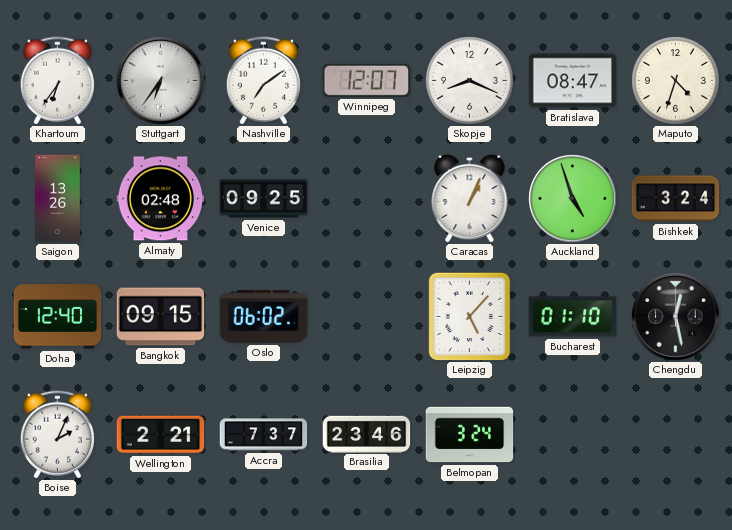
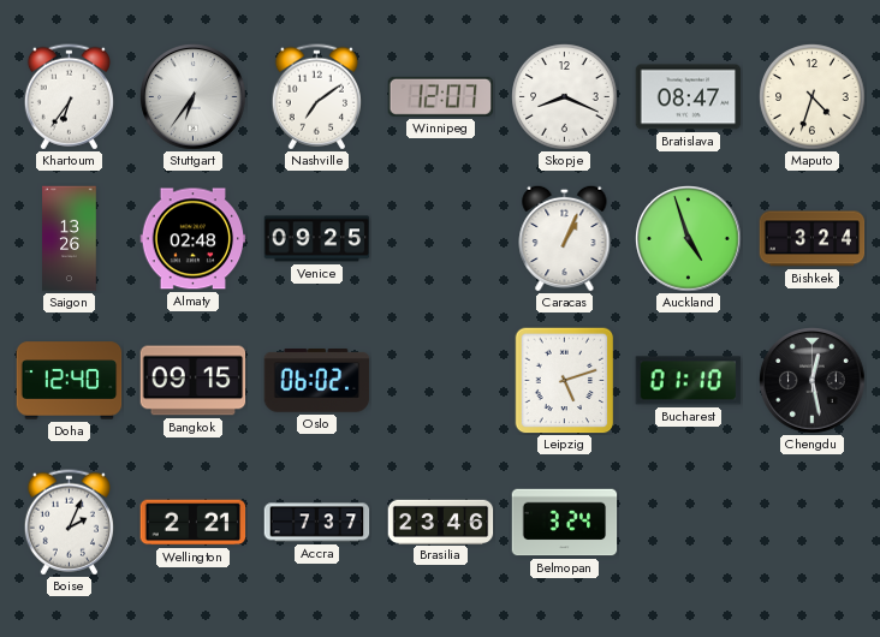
Leipzig: 5:07 -> 5:12
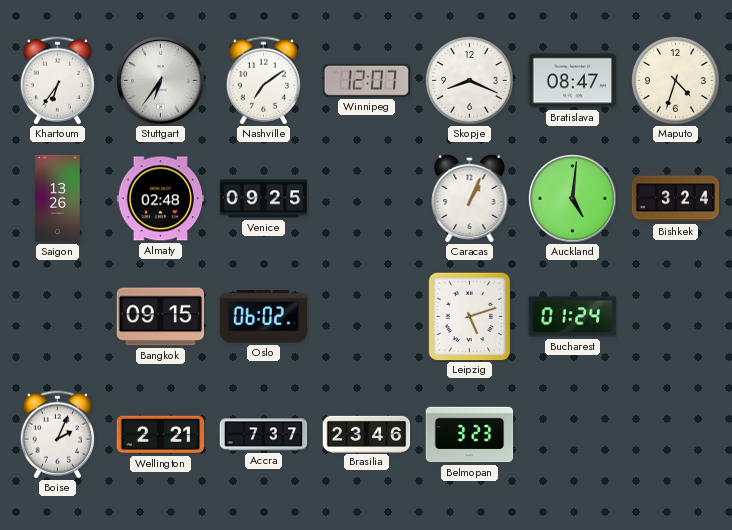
Auckland: 4:57 -> 5:01
Doha: 12:40 -> none
Bucharest: 01:10 -> 01:24
Chengdu: 12:28 -> none
Belmopan: 3:24 -> 3:23
